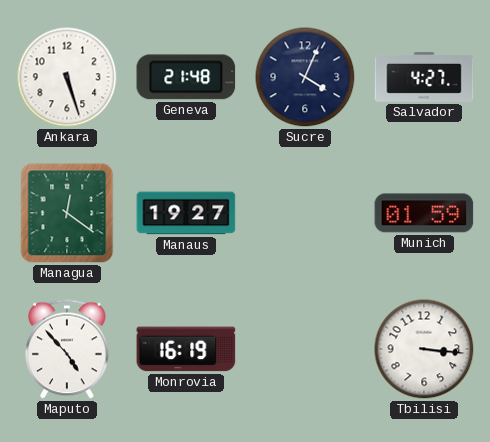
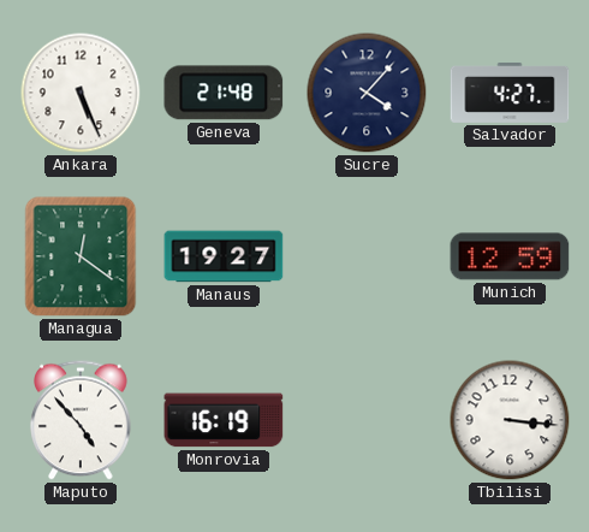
Ankara: 5:27 -> 5:26
Sucre: 4:04 -> 4:07
Munich: 01:59 -> 12:59
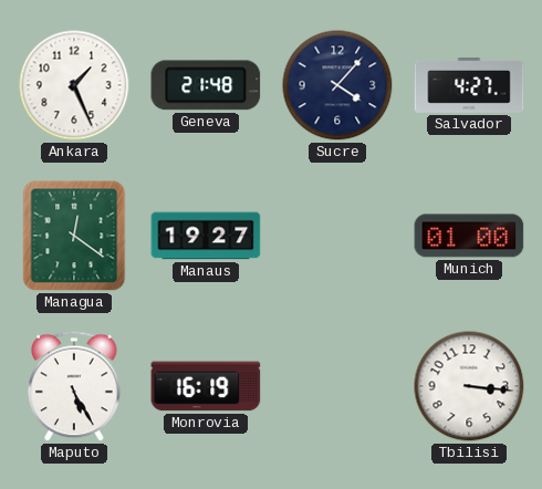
Ankara: 5:26 -> 1:26
Munich: 12:59 -> 01:00
Maputo: 4:53 -> 5:25
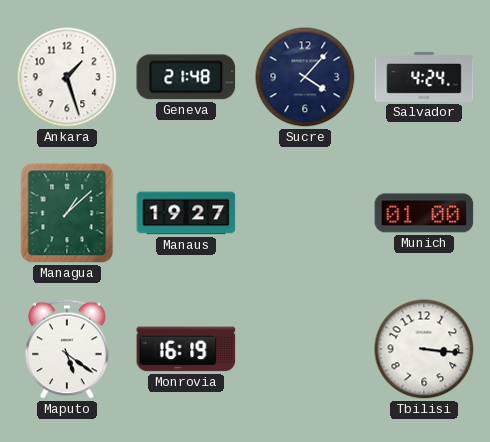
Ankara: 1:26 -> 1:27
Salvador: 4:27 -> 4:24
Managua: 12:21 -> 1:08
Maputo: 5:25 -> 5:21
